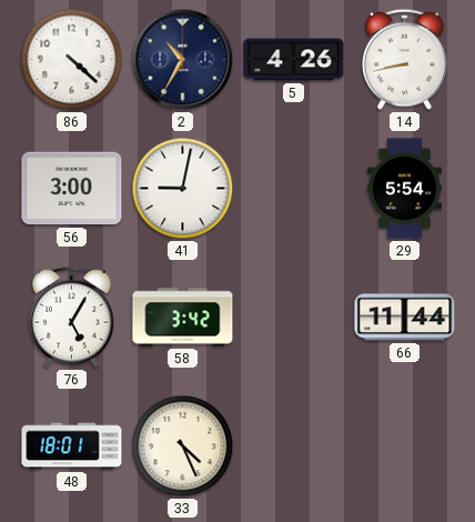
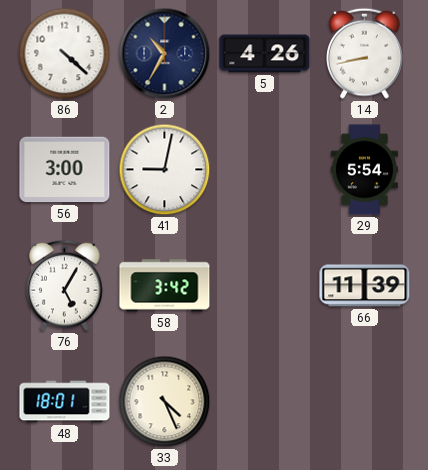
66: 11:44 -> 11:39
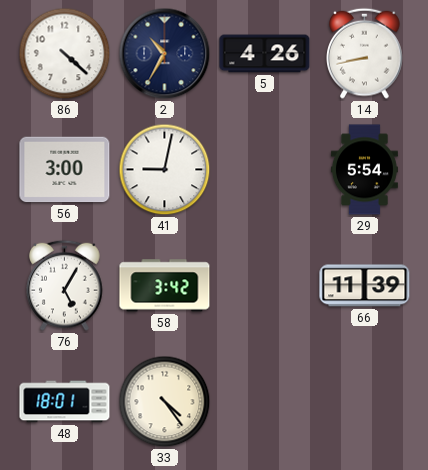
33: 4:26 -> 4:24
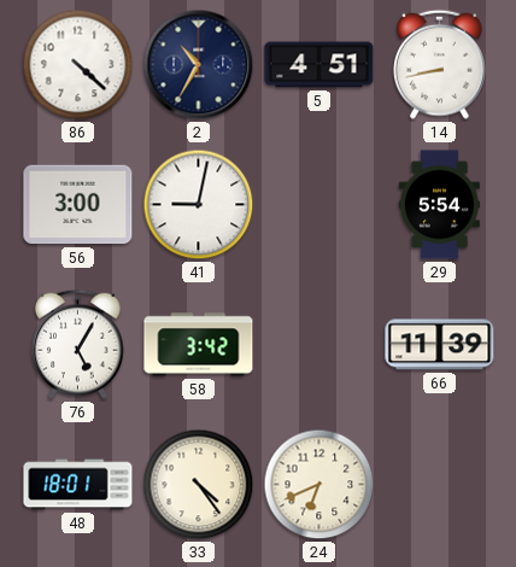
5: 4:26 -> 4:51
24: none -> 6:41
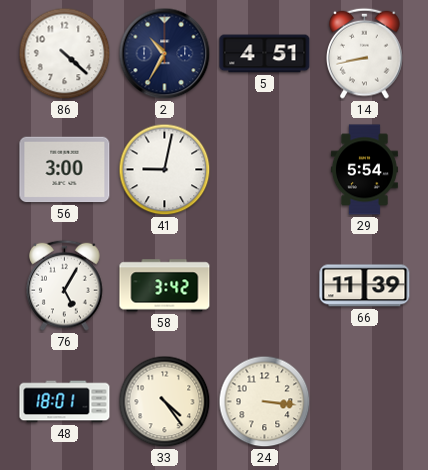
24: 6:41 -> 3:16
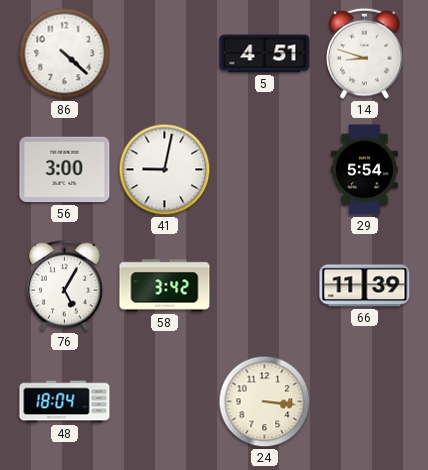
2: 10:35 -> none
14: 8:43 -> 8:48
48: 18:01 -> 18:04
33: 4:24 -> none
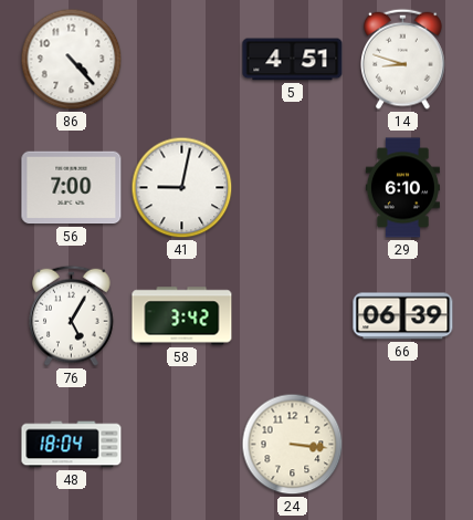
86: 4:22 -> 4:23
56: 3:00 -> 7:00
29: 5:54 -> 6:10
66: 11:39 -> 06:39
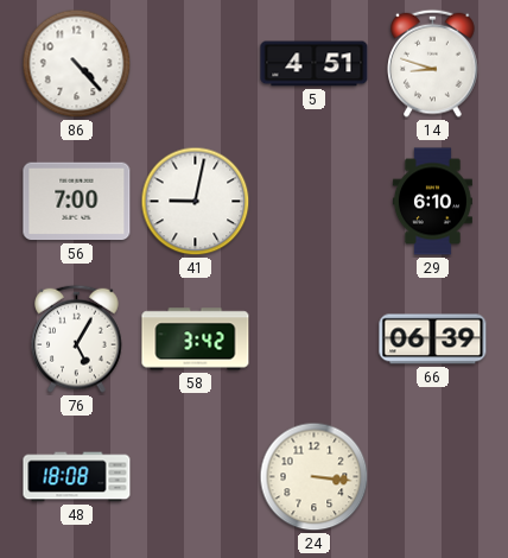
48: 18:04 -> 18:08
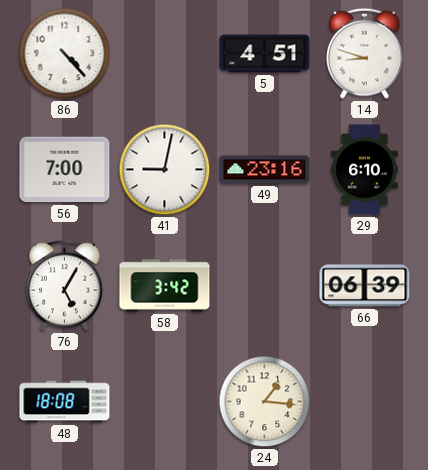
49: none -> 23:16
24: 3:16 -> 1:16
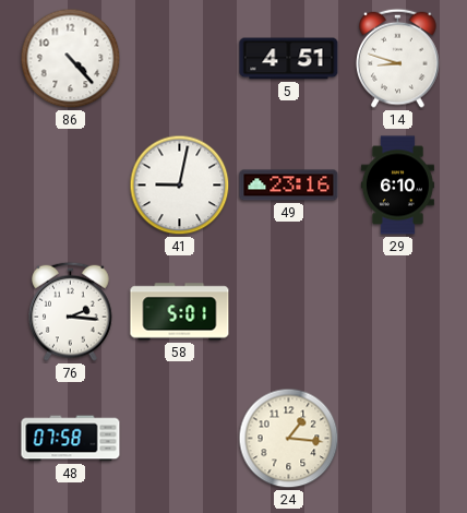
56: 7:00 -> none
76: 5:05 -> 2:16
58: 3:42 -> 5:01
66: 06:39 -> none
48: 18:08 -> 07:58
